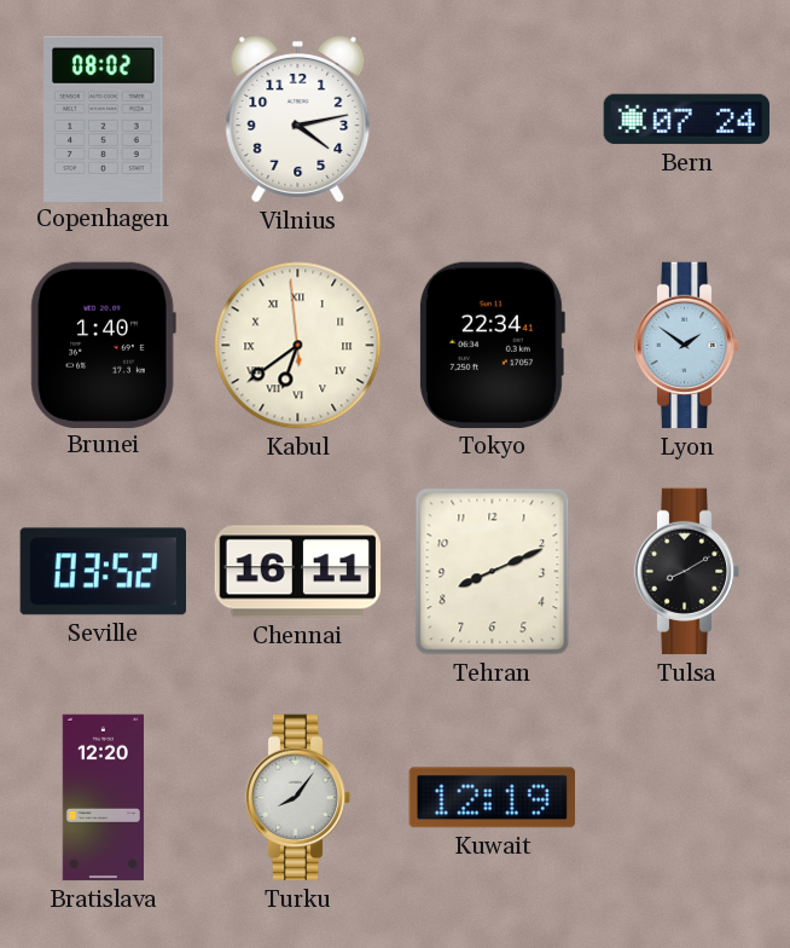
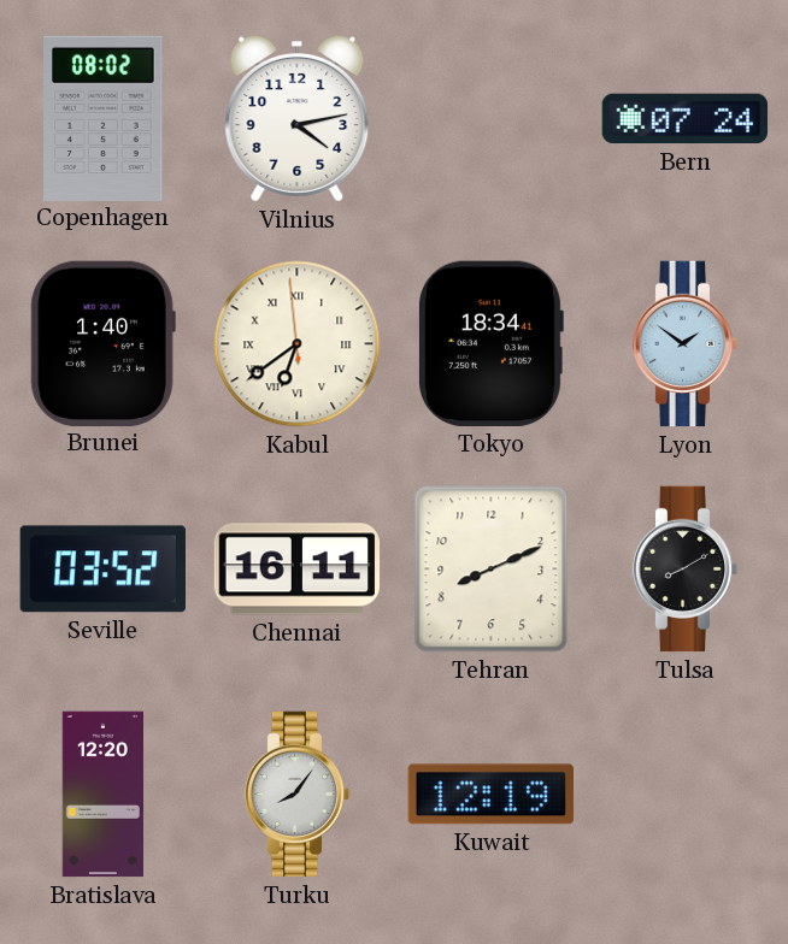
Tokyo: 22:34 -> 18:34
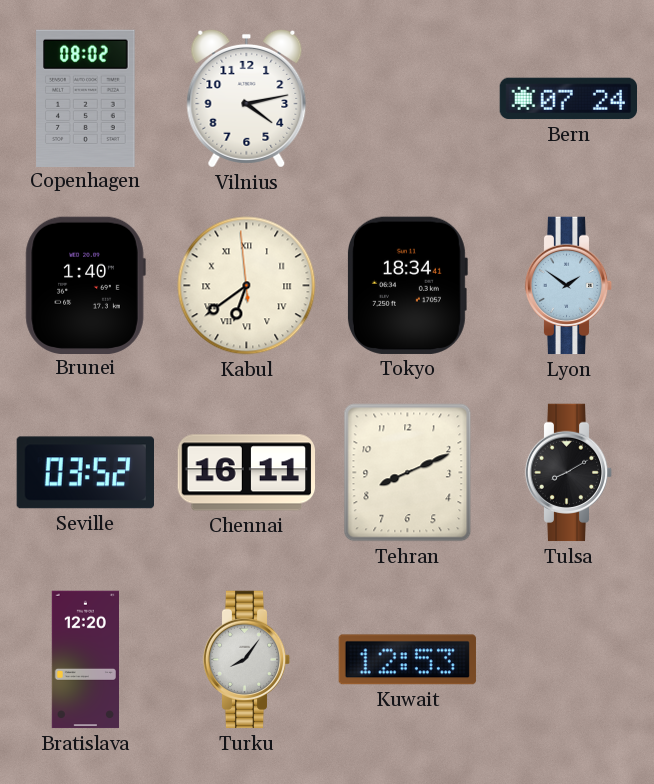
Kuwait: 12:19 -> 12:53
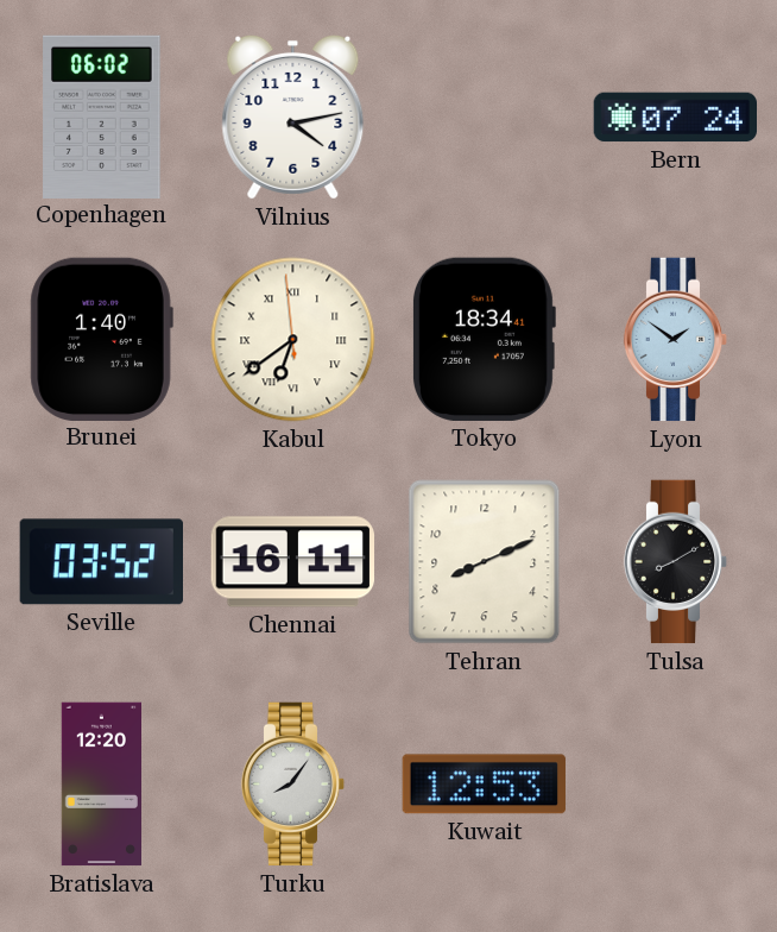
Copenhagen: 08:02 -> 06:02
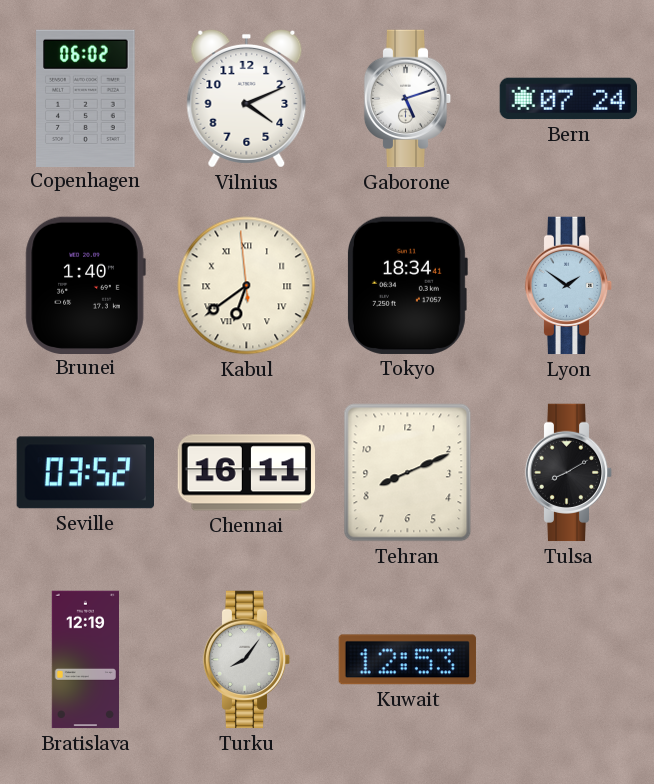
Vilnius: 4:13 -> 4:11
Gaborone: none -> 5:12
Bratislava: 12:20 -> 12:19
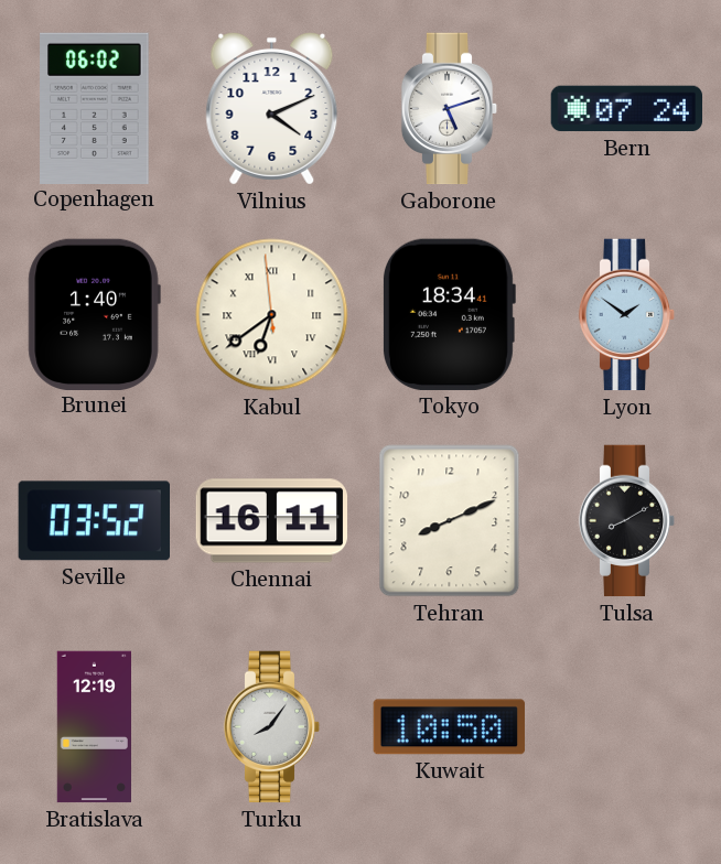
Kuwait: 12:53 -> 10:50
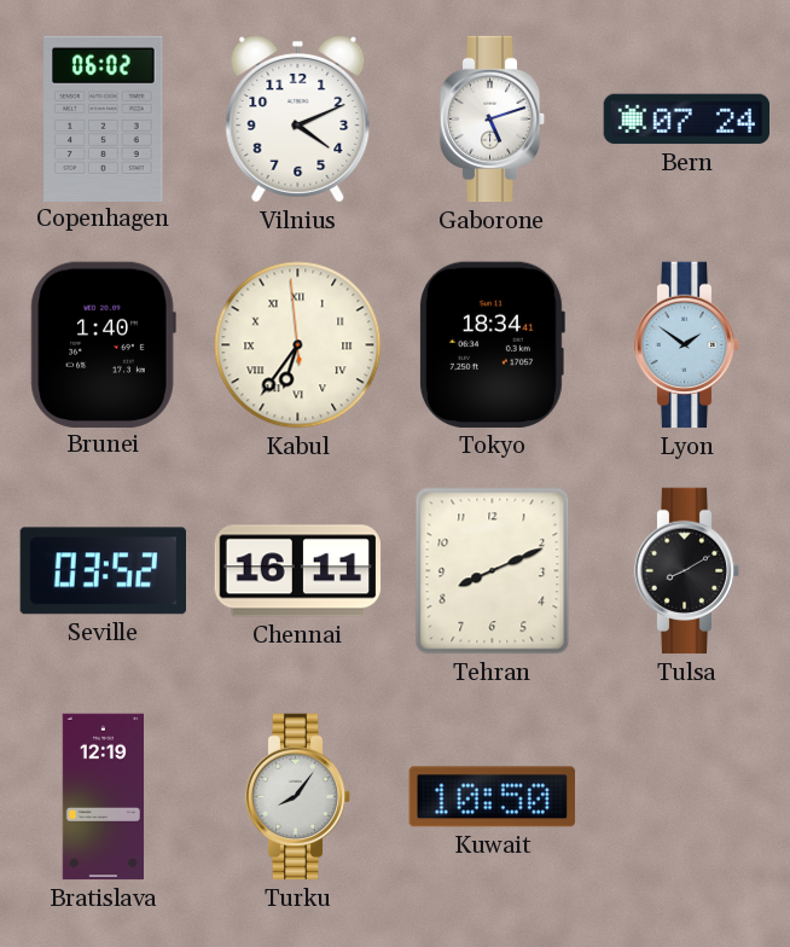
Kabul: 6:38 -> 6:35
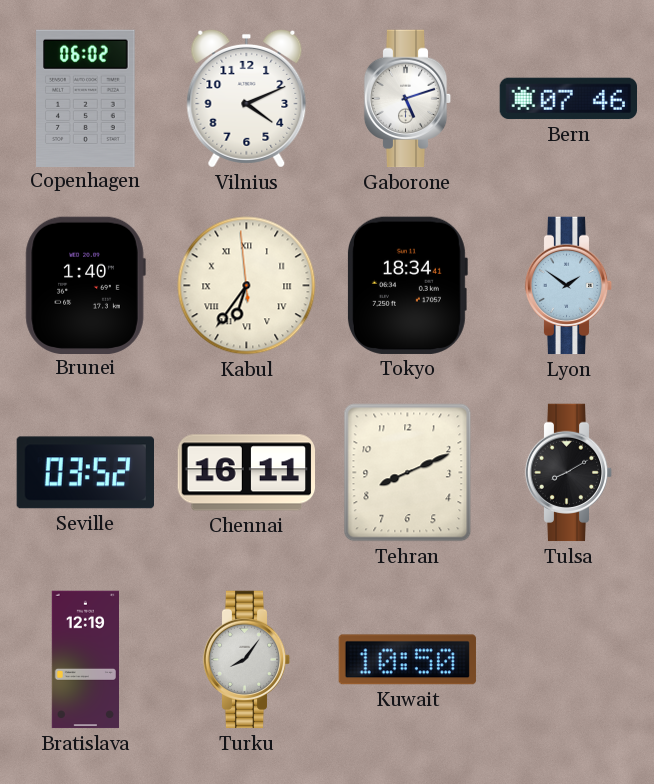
Bern: 07:24 -> 07:46
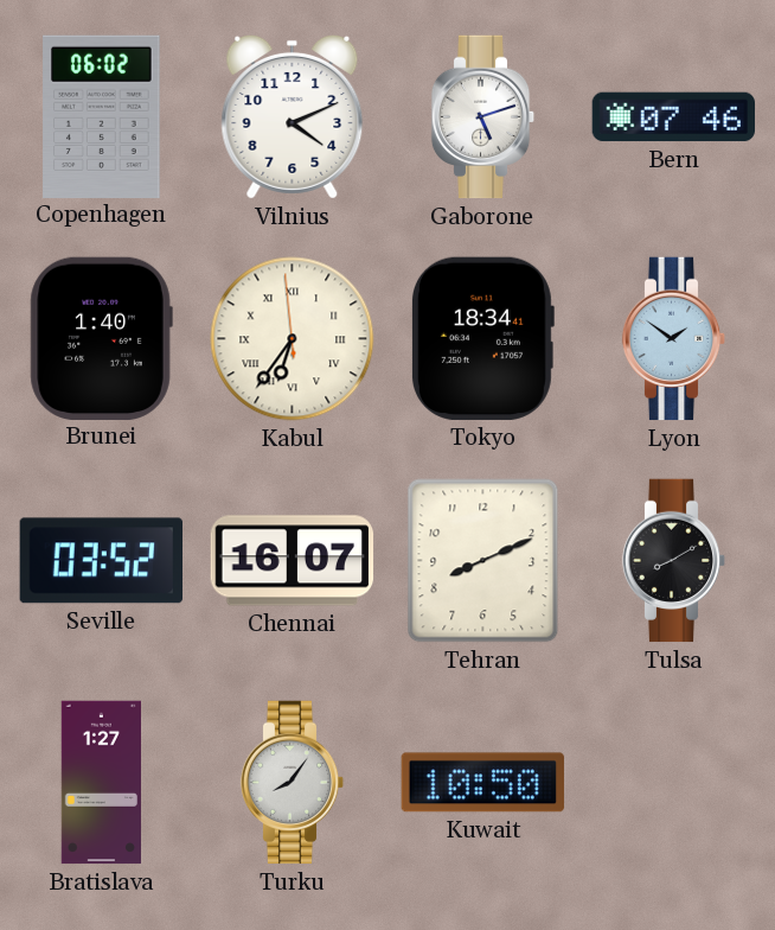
Chennai: 16:11 -> 16:07
Bratislava: 12:19 -> 1:27
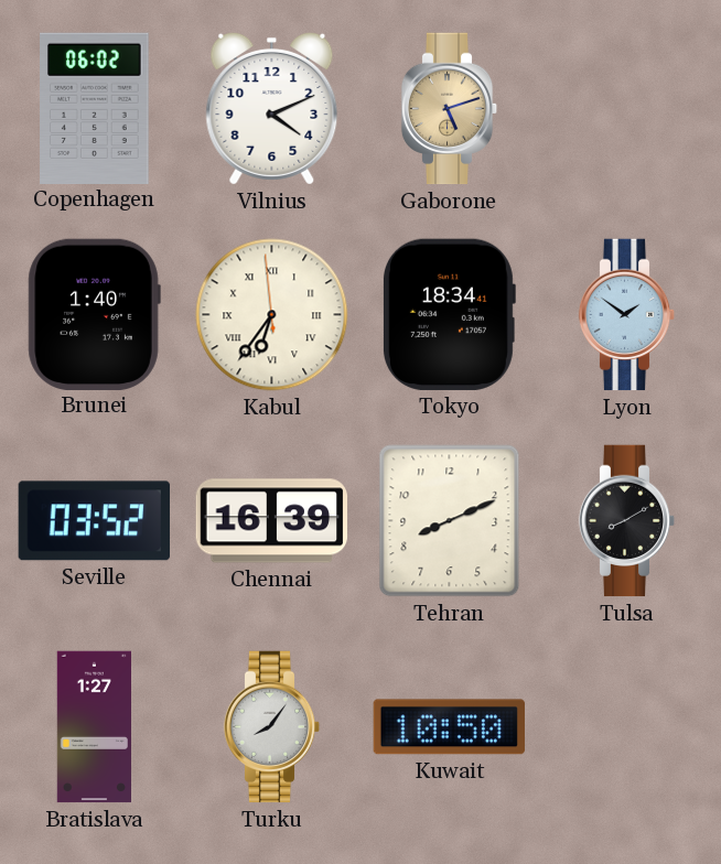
Gaborone dial: white -> champagne
Bern: 07:46 -> none
Chennai: 16:07 -> 16:39
